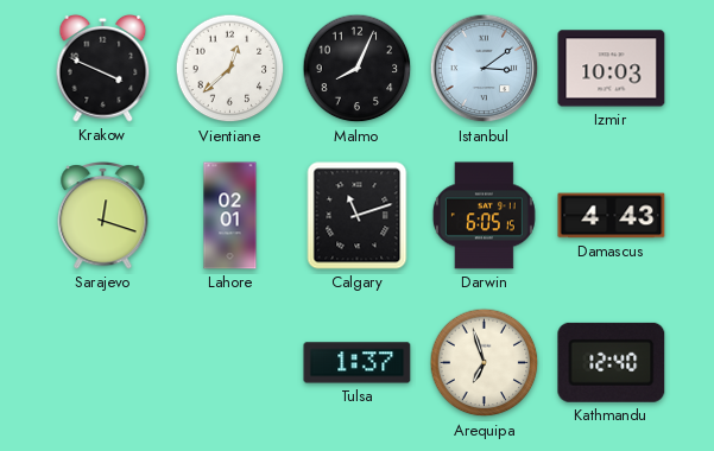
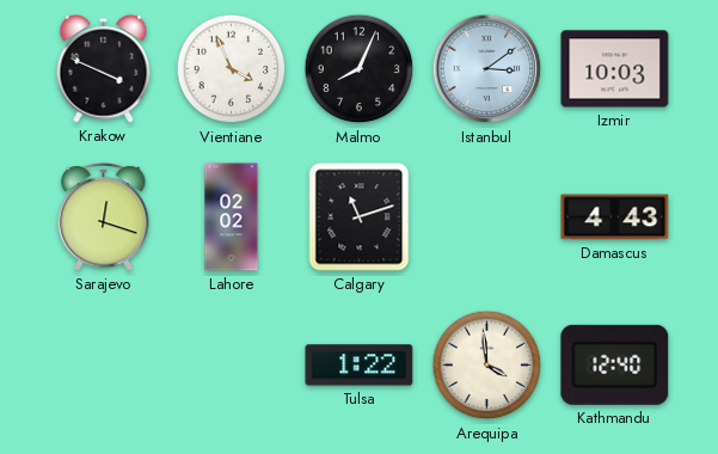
Vientiane: 12:38 -> 3:56
Lahore: 02:01 -> 02:02
Darwin: 6:05 -> none
Tulsa: 1:37 -> 1:22
Arequipa: 6:57 -> 3:59
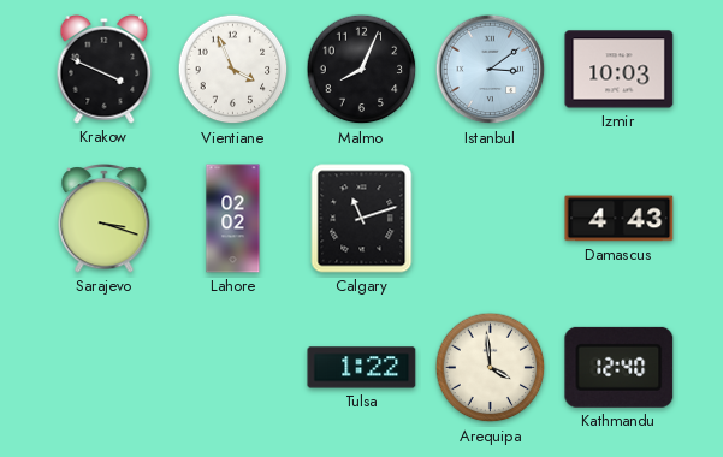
Sarajevo: 12:18 -> 3:18
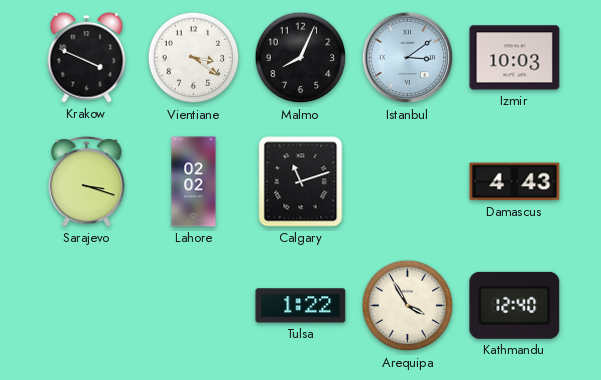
Vientiane: 3:56 -> 3:21
Arequipa: 3:59 -> 3:55
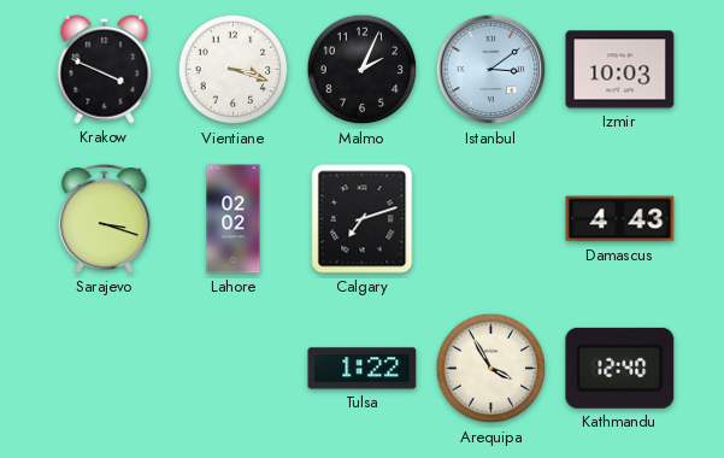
Vientiane: 3:21 -> 3:18
Malmo: 8:04 -> 2:04
Calgary: 11:12 -> 7:12
